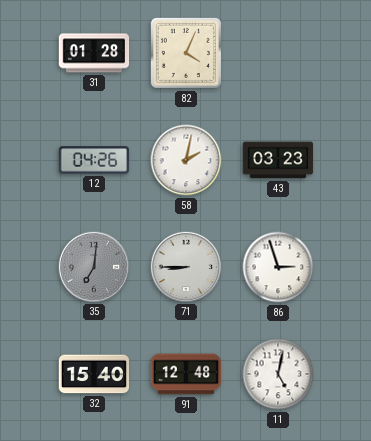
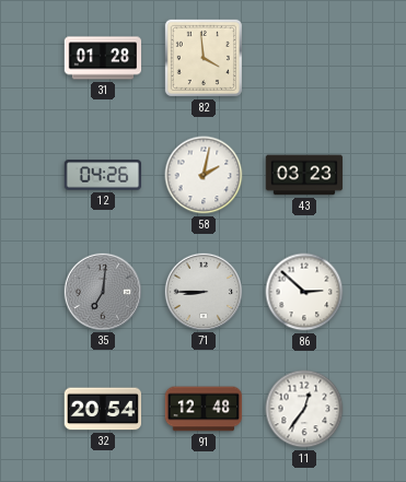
82: 4:04 -> 3:59
86: 2:57 -> 2:52
32: 15:40 -> 20:54
11: 5:02 -> 12:36
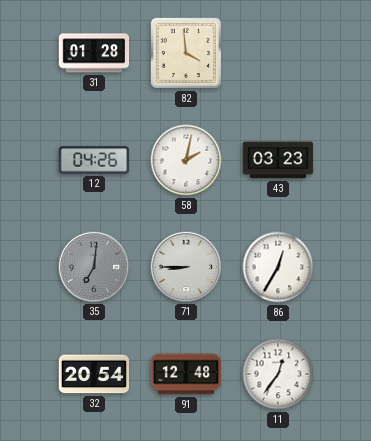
86: 2:52 -> 12:35
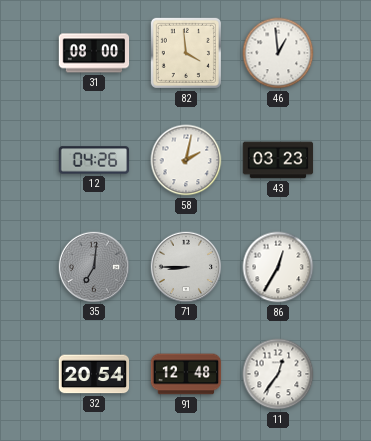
31: 01:28 -> 08:00
46: none -> 12:59
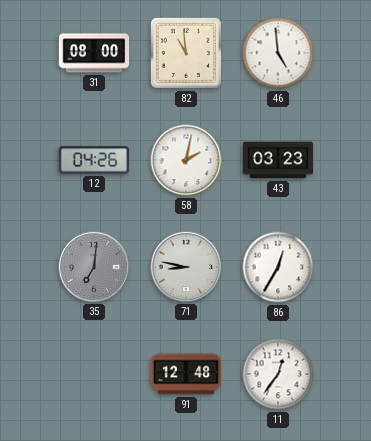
82: 3:59 -> 10:59
46: 12:59 -> 4:59
71: 8:45 -> 8:47
32: 20:54 -> none
